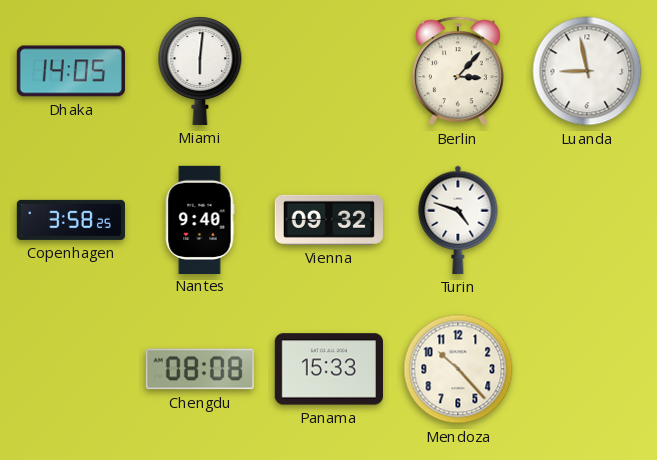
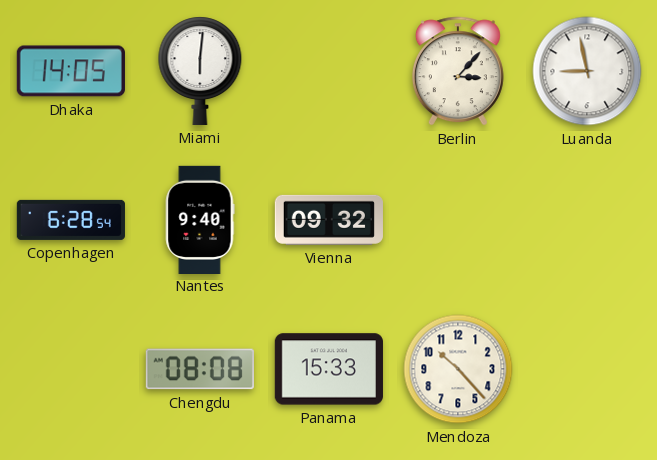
Copenhagen: 3:58 -> 6:28
Turin: 4:48 -> none
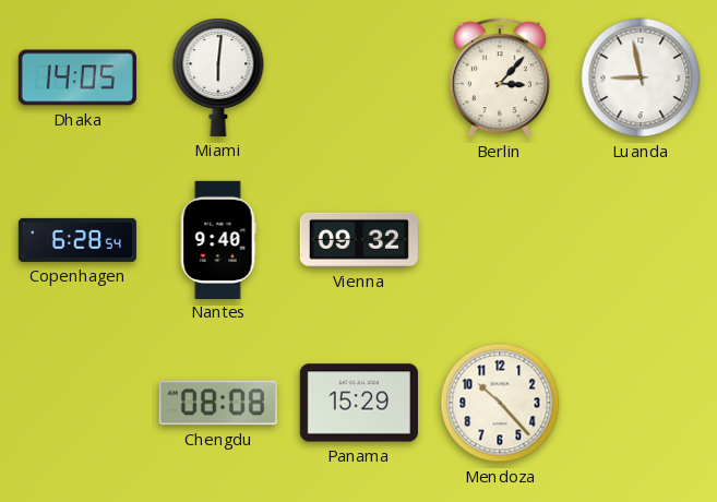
Panama: 15:33 -> 15:29
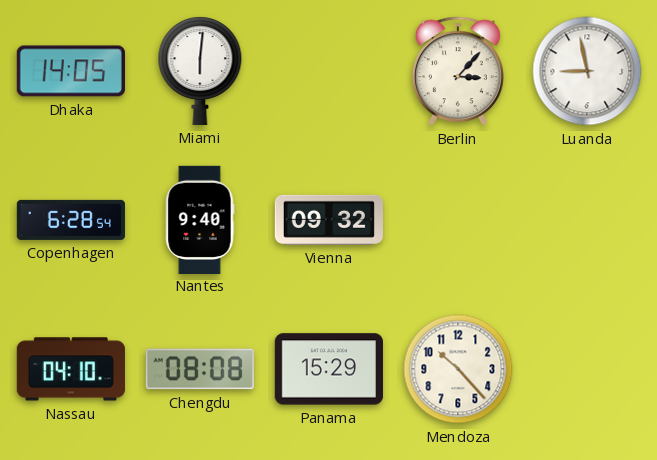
Nassau: none -> 04:10
